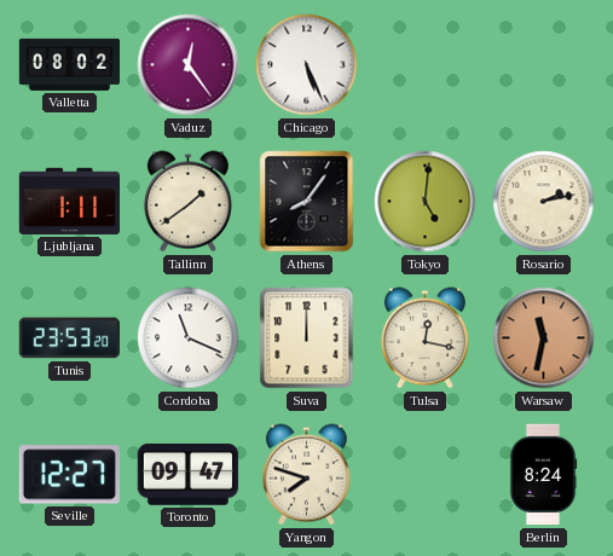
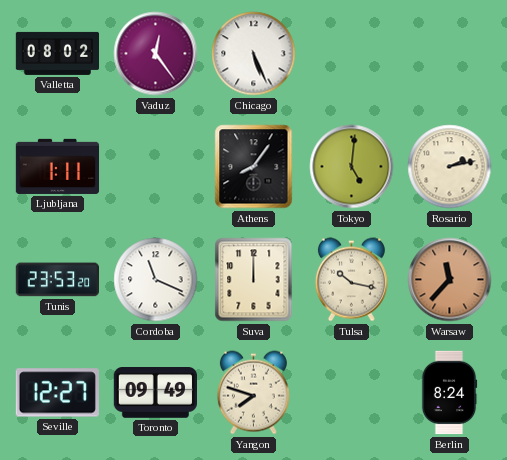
Tallinn: 1:39 -> none
Tulsa: 12:17 -> 10:17
Warsaw: 11:32 -> 11:37
Toronto: 09:47 -> 09:49
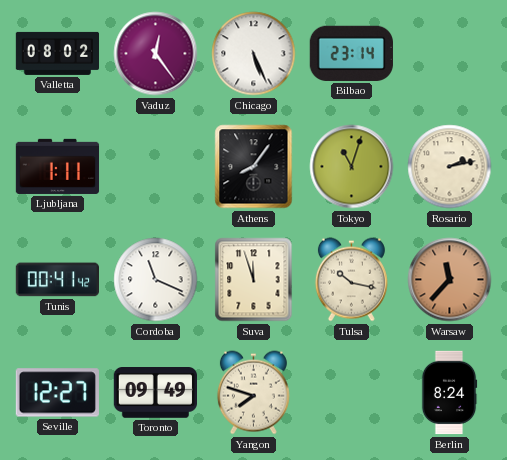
Bilbao: none -> 23:14
Tokyo: 5:01 -> 11:03
Tunis: 23:53 -> 00:41
Suva: 12:00 -> 11:57
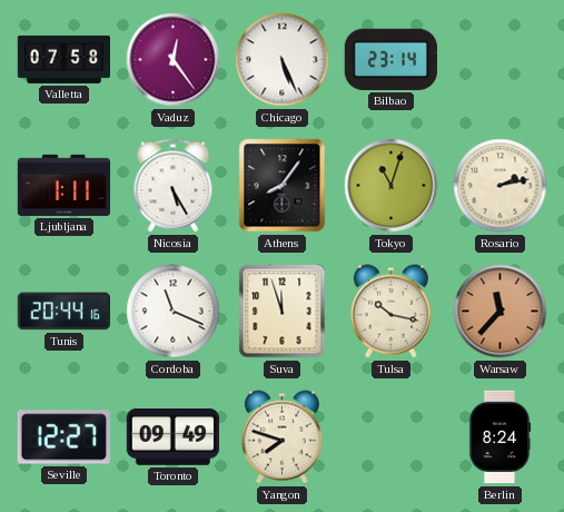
Valletta: 08:02 -> 07:58
Nicosia: none -> 5:25
Tunis: 00:41 -> 20:44
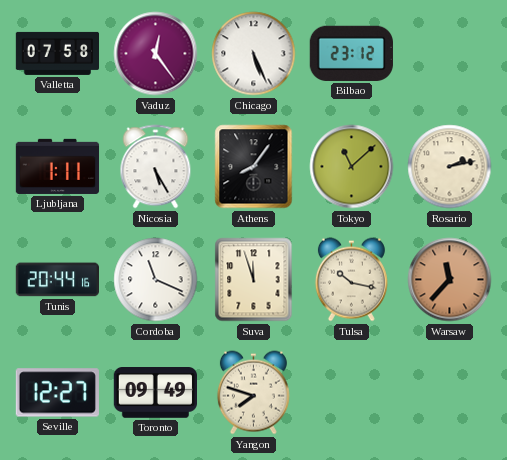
Bilbao: 23:14 -> 23:12
Tokyo: 11:03 -> 11:08
Berlin: 8:24 -> none
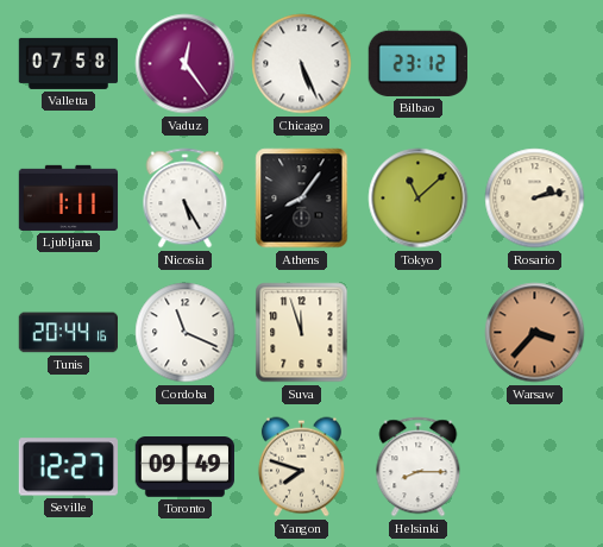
Tulsa: 10:17 -> none
Warsaw: 11:37 -> 3:37
Helsinki: none -> 8:15
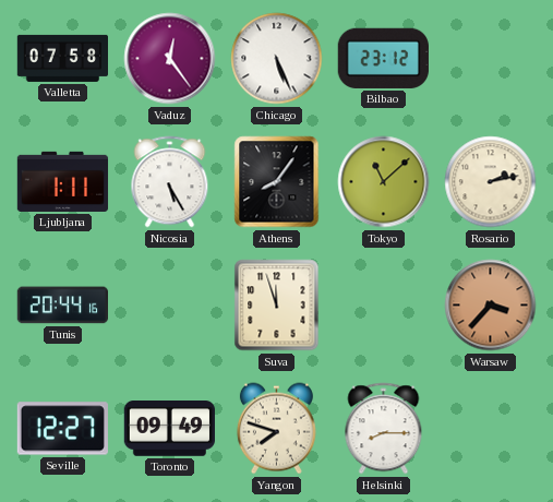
Cordoba: 11:19 -> none
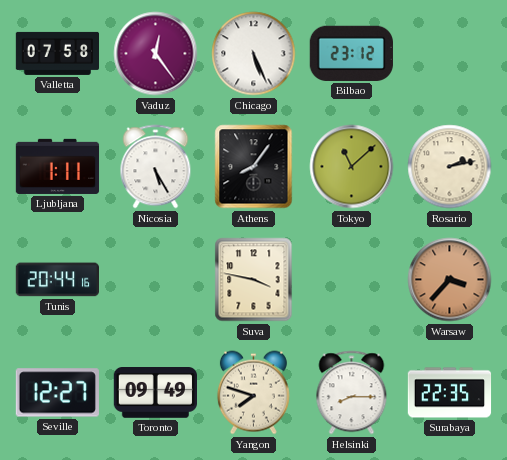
Suva: 11:57 -> 3:47
Surabaya: none -> 22:35
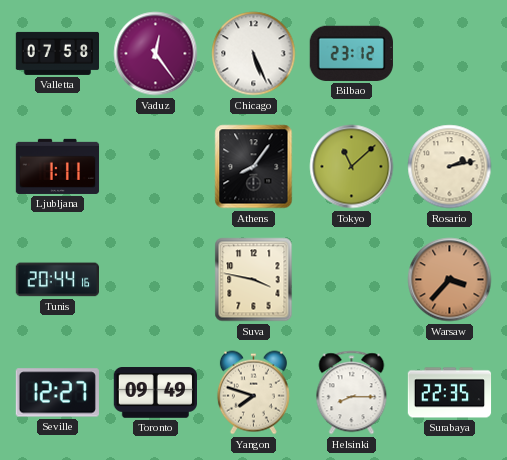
Nicosia: 5:25 -> none
